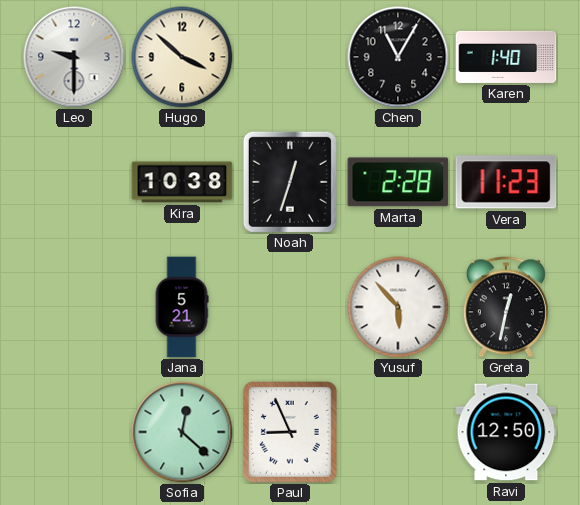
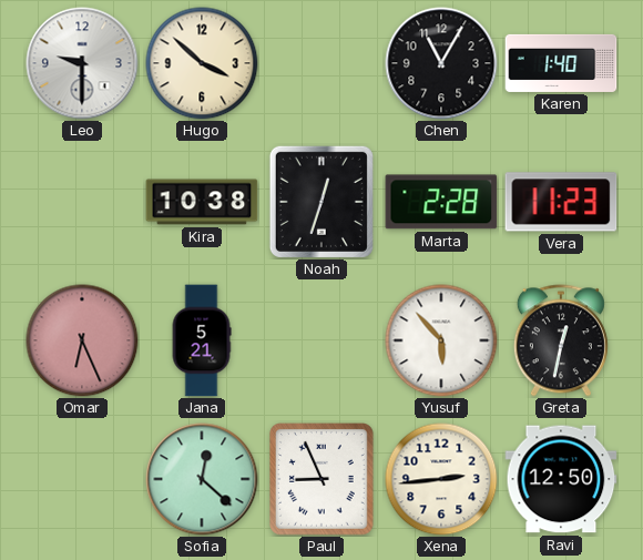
Omar: none -> 6:26
Xena: none -> 2:44
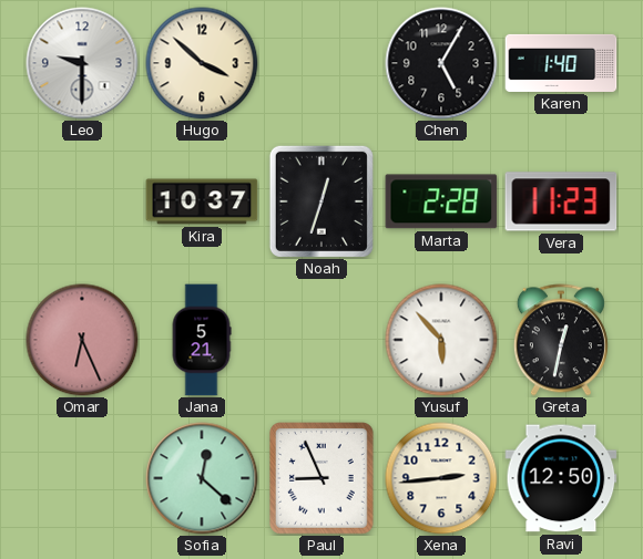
Chen: 11:05 -> 5:05
Kira: 10:38 -> 10:37
